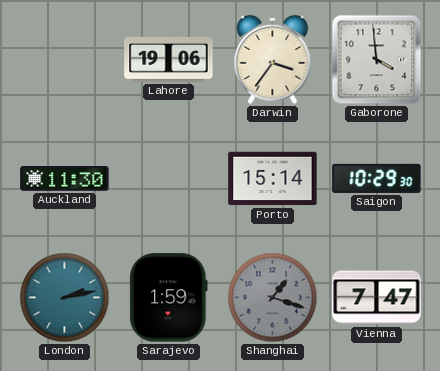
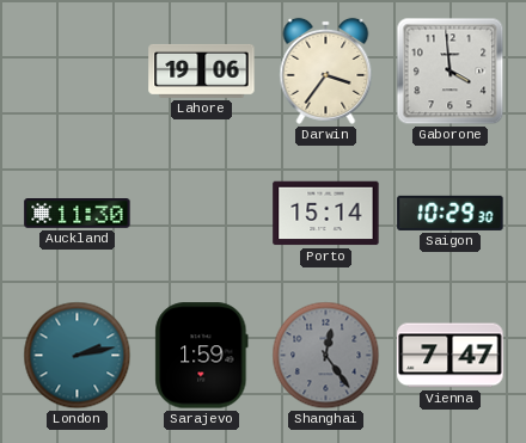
Shanghai: 1:18 -> 12:24
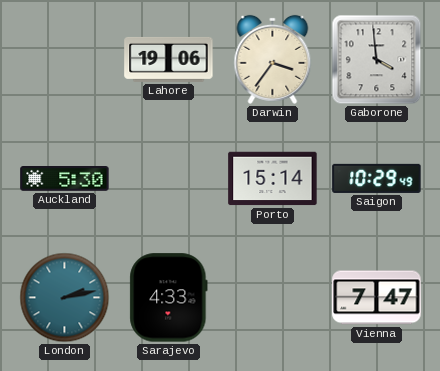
Auckland: 11:30 -> 5:30
Saigon: 10:29:30 -> 10:29:49
Sarajevo: 1:59 -> 4:33
Shanghai: 12:24 -> none
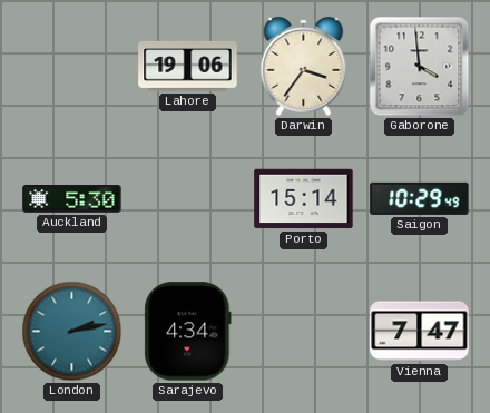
Sarajevo: 4:33 -> 4:34
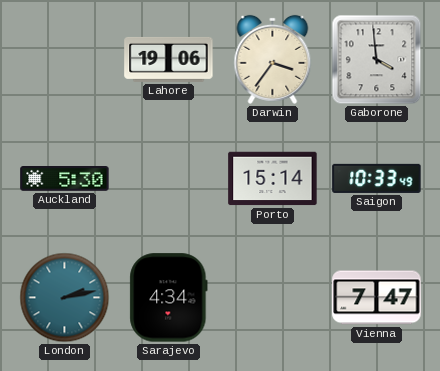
Saigon: 10:29 -> 10:33
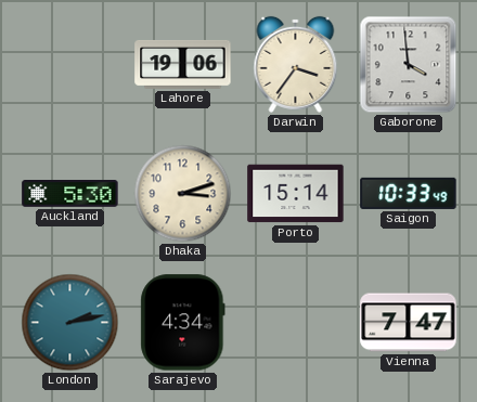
Dhaka: none -> 3:12
